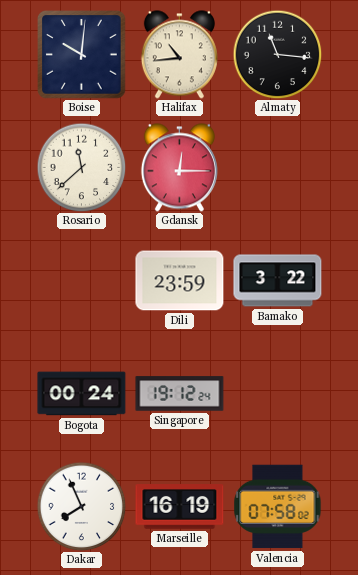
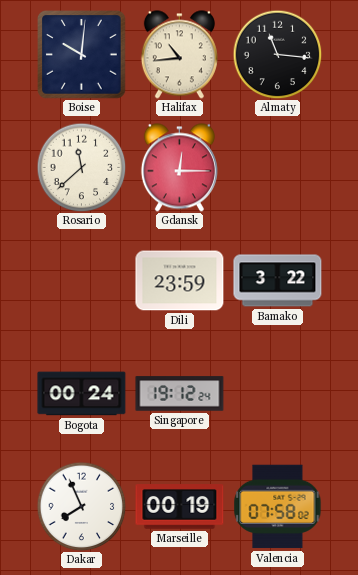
Marseille: 16:19 -> 00:19
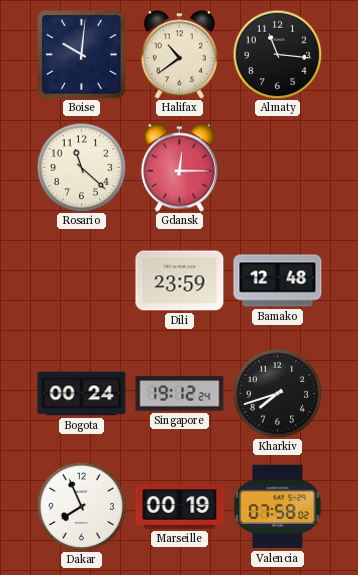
Halifax: 10:44 -> 10:39
Rosario: 11:38 -> 11:22
Bamako: 3:22 -> 12:48
Kharkiv: none -> 7:42
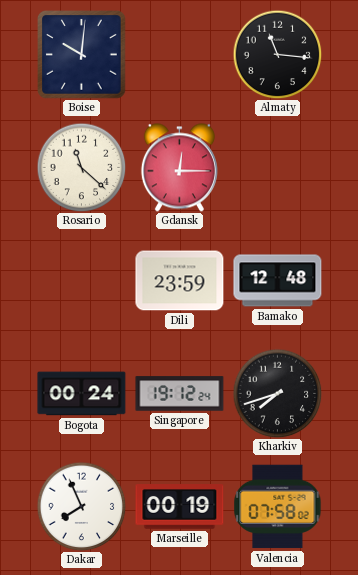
Halifax: 10:39 -> none
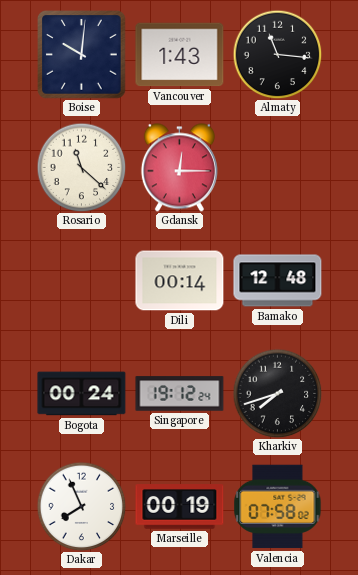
Vancouver: none -> 1:43
Dili: 23:59 -> 00:14
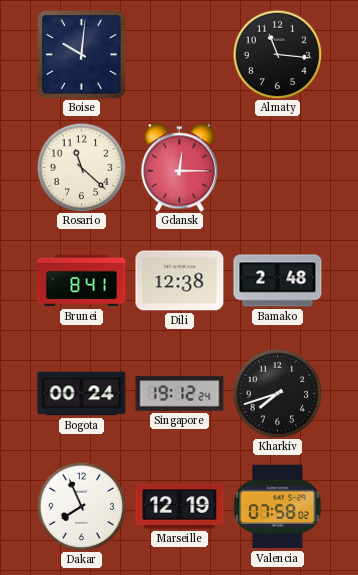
Vancouver: 1:43 -> none
Brunei: none -> 8:41
Dili: 00:14 -> 12:38
Bamako: 12:48 -> 2:48
Marseille: 00:19 -> 12:19
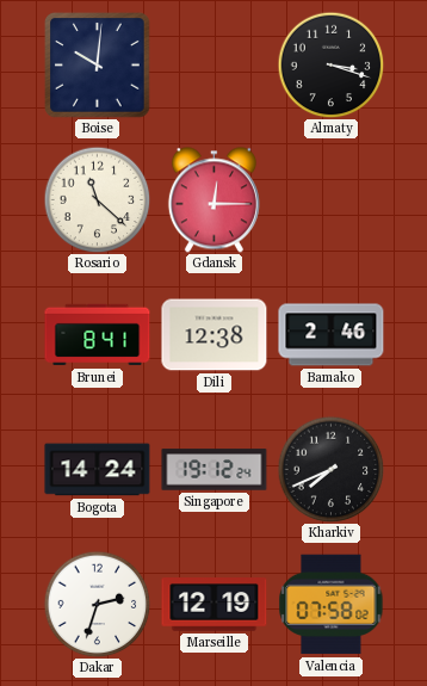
Almaty: 11:16 -> 3:18
Bamako: 2:48 -> 2:46
Bogota: 00:24 -> 14:24
Kharkiv: 7:42 -> 7:41
Dakar: 7:56 -> 2:33
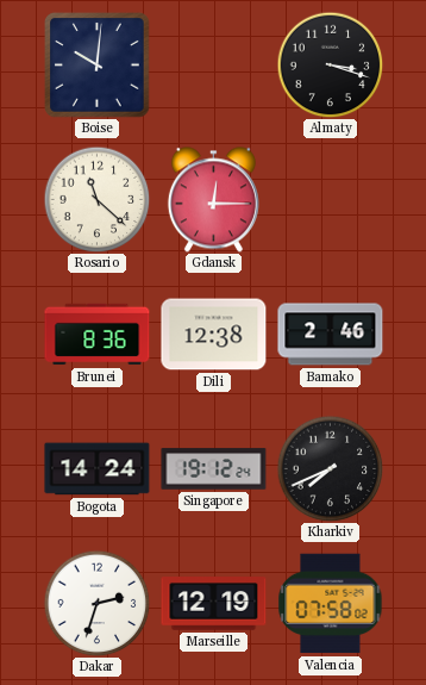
Brunei: 8:41 -> 8:36
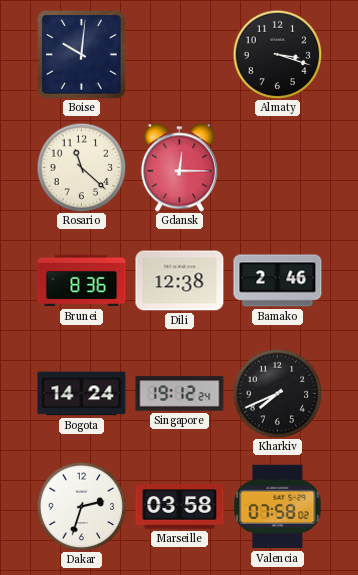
Marseille: 12:19 -> 03:58
